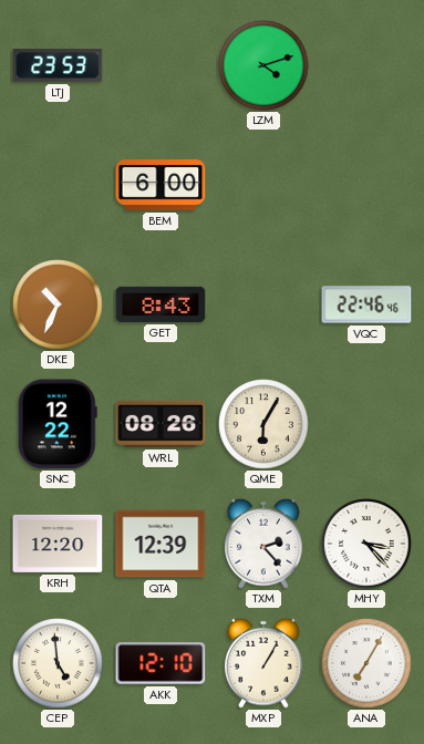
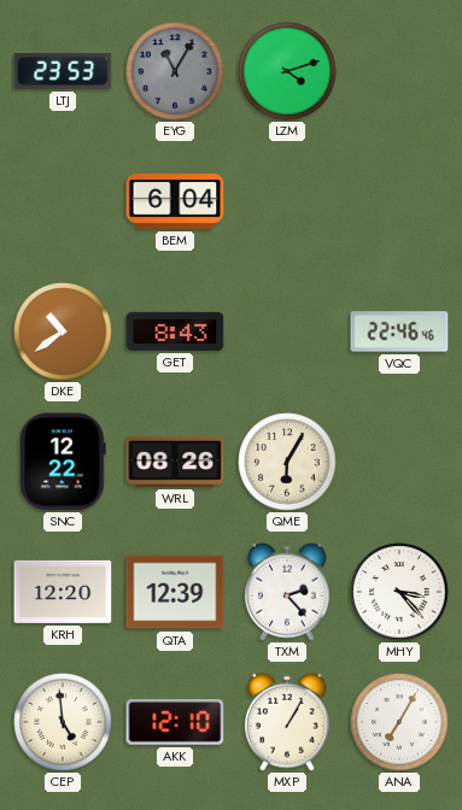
EYG: none -> 11:05
BEM: 6:00 -> 6:04
DKE: 10:34 -> 10:39
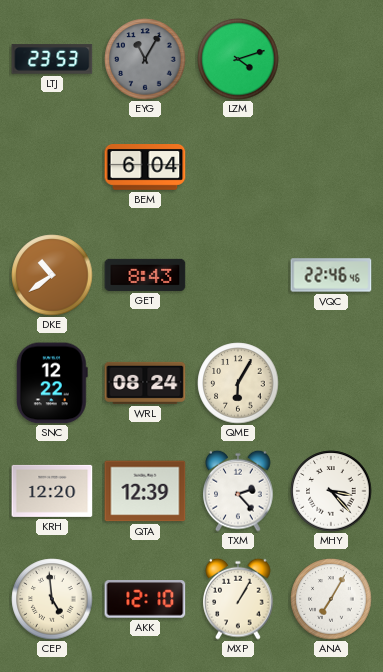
WRL: 08:26 -> 08:24
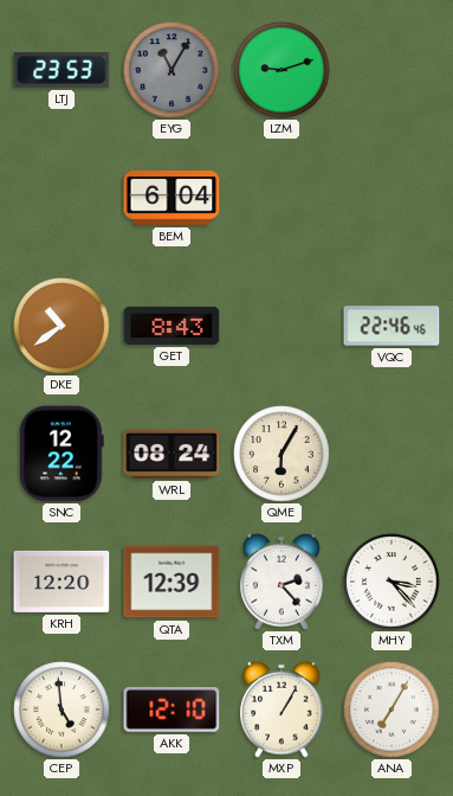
LZM: 4:12 -> 9:12
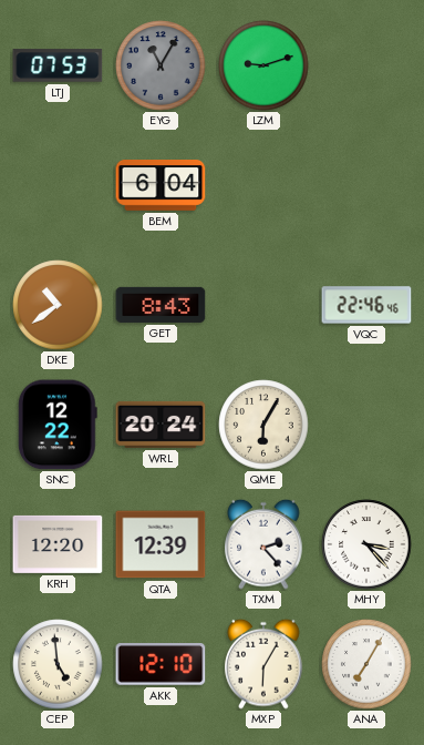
LTJ: 23:53 -> 07:53
WRL: 08:24 -> 20:24
MXP: 1:05 -> 6:05
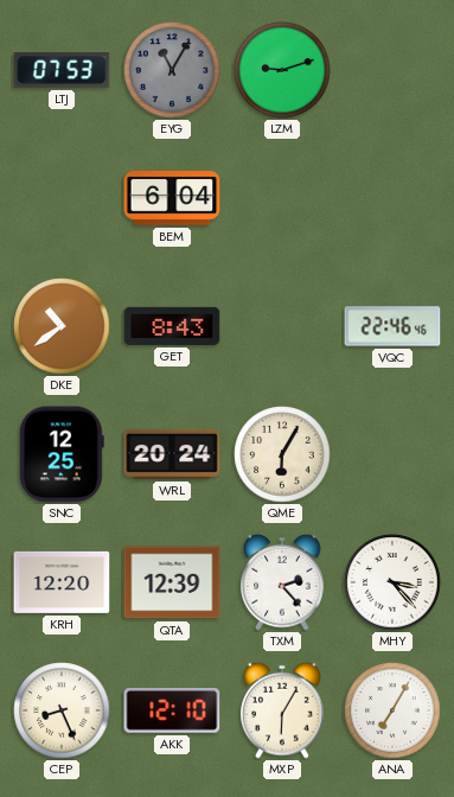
SNC: 12:22 -> 12:25
CEP: 4:59 -> 8:26
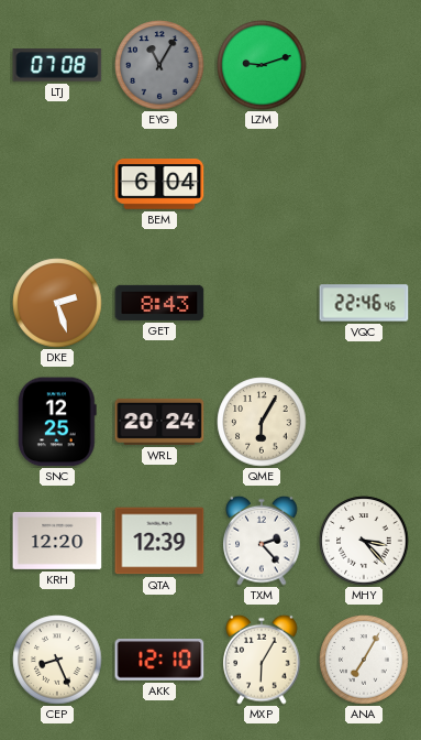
LTJ: 07:53 -> 07:08
DKE: 10:39 -> 2:27
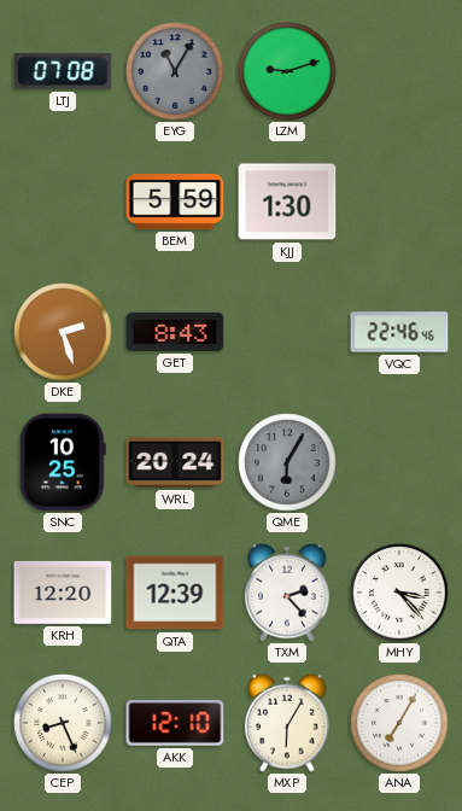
BEM: 6:04 -> 5:59
KJJ: none -> 1:30
SNC: 12:25 -> 10:25
QME dial: cream -> grey
